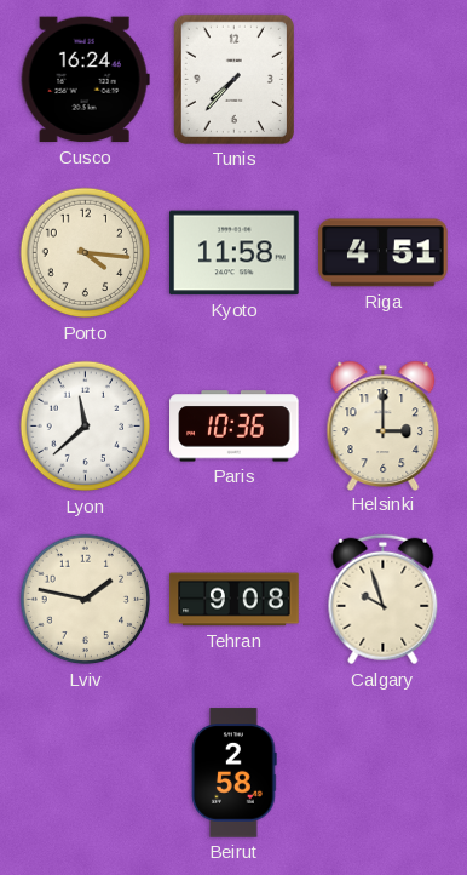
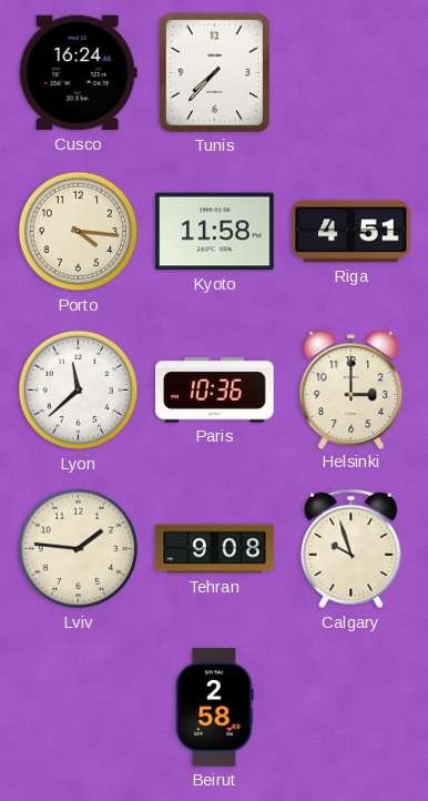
Lviv: 1:47 -> 1:46
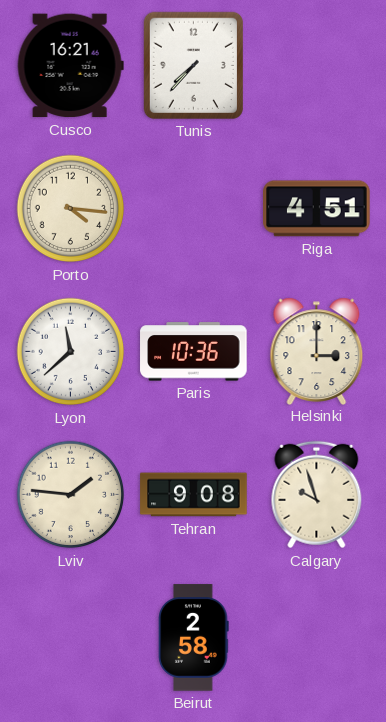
Cusco: 16:24 -> 16:21
Kyoto: 11:58 -> none
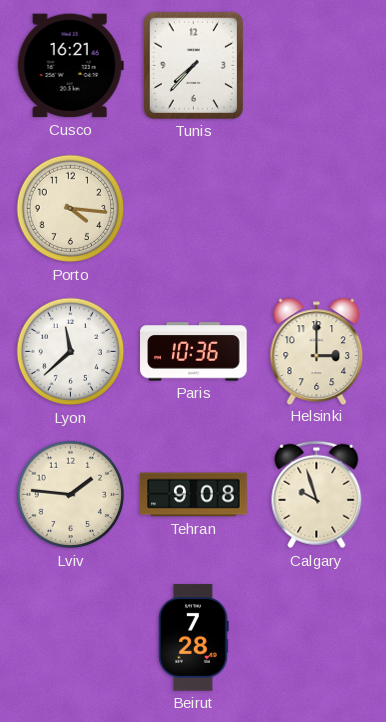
Riga: 4:51 -> none
Beirut: 2:58 -> 7:28
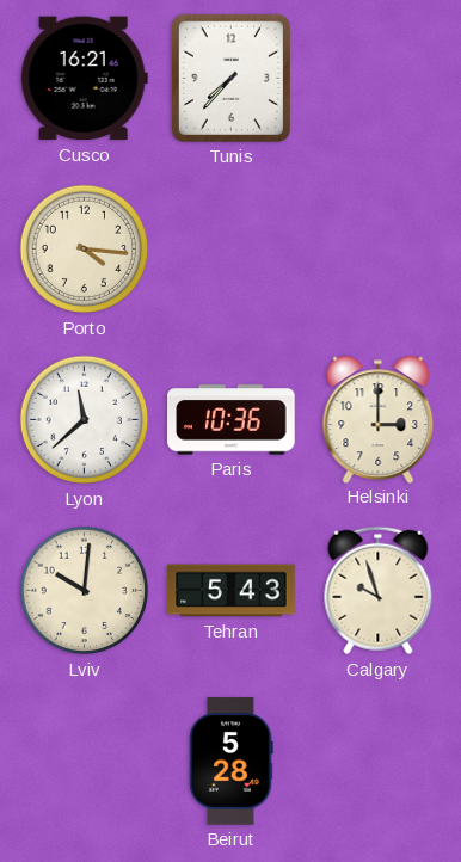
Lviv: 1:46 -> 10:01
Tehran: 9:08 -> 5:43
Beirut: 7:28 -> 5:28
